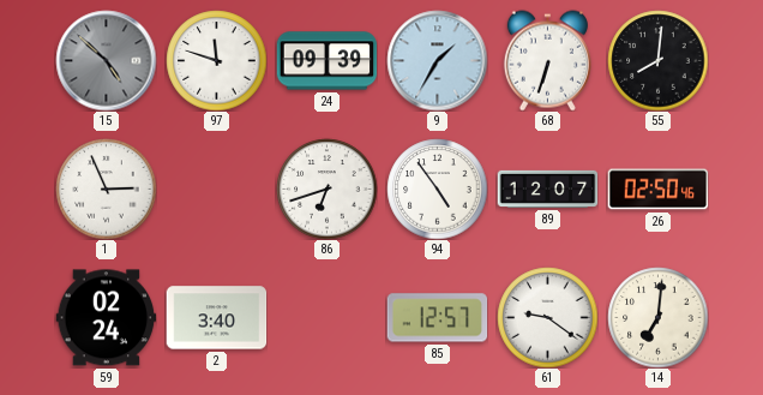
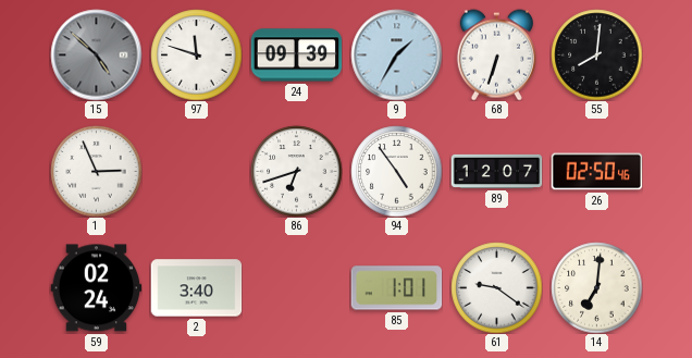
85: 12:57 -> 1:01
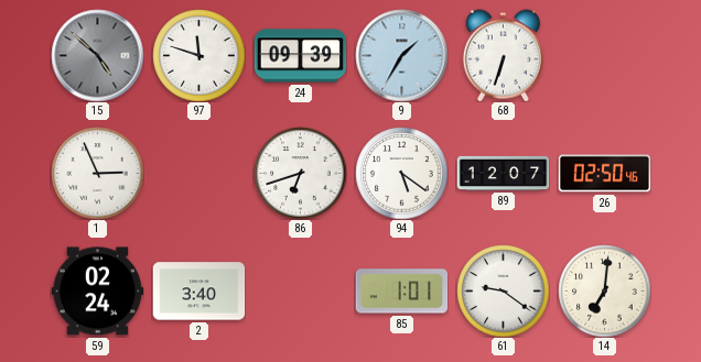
55: 8:01 -> none
94: 4:54 -> 5:21
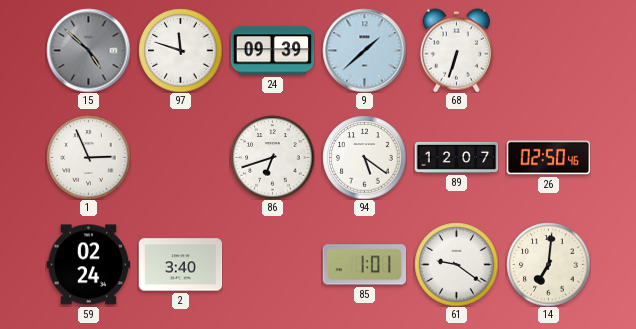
9: 1:35 -> 1:38
